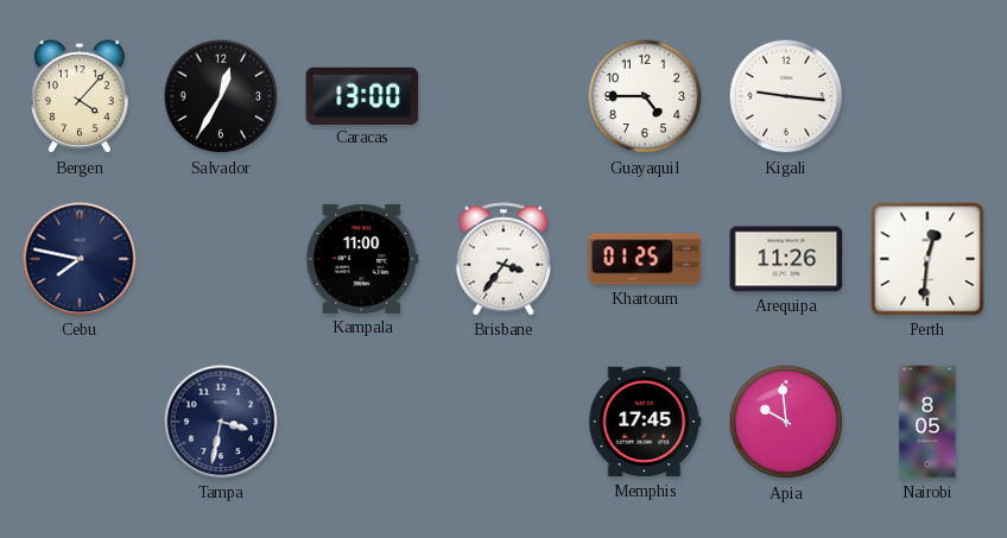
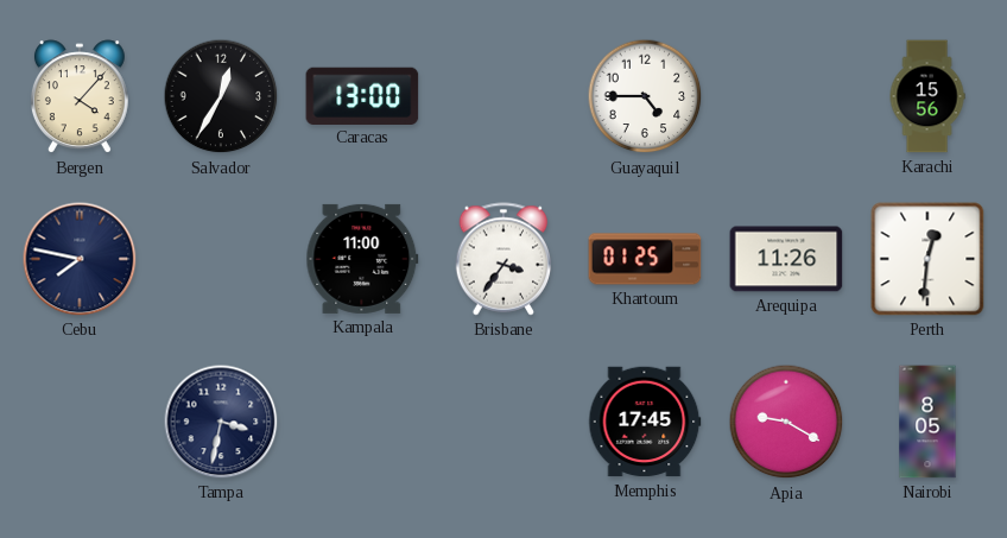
Kigali: 9:16 -> none
Karachi: none -> 15:56
Apia: 9:59 -> 9:20
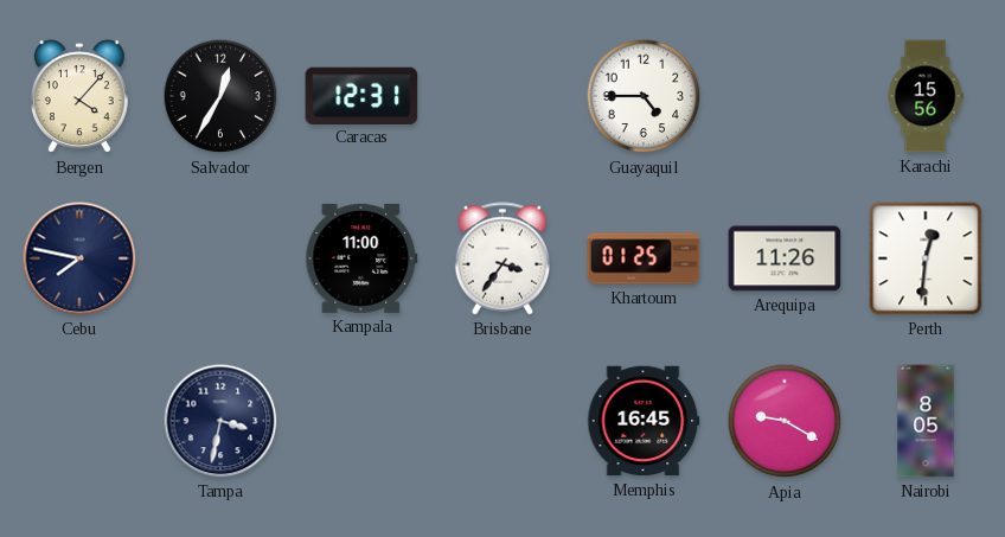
Caracas: 13:00 -> 12:31
Memphis: 17:45 -> 16:45
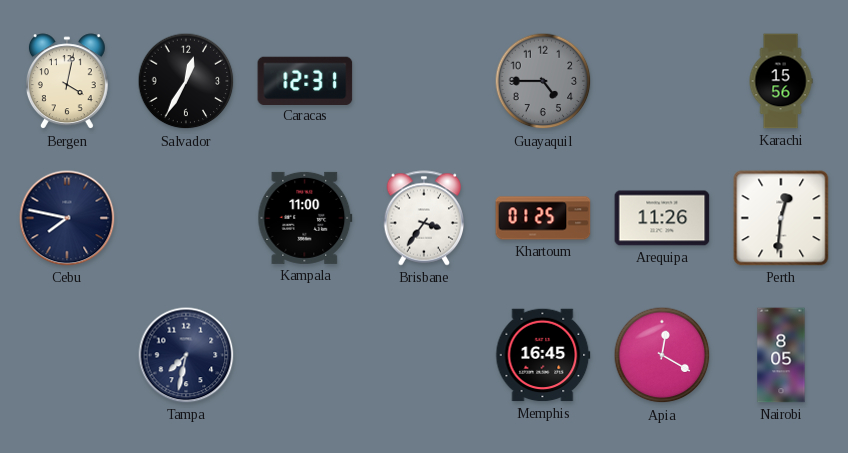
Bergen: 4:07 -> 4:02
Guayaquil dial: white -> grey
Tampa: 3:32 -> 7:32
Apia: 9:20 -> 12:20
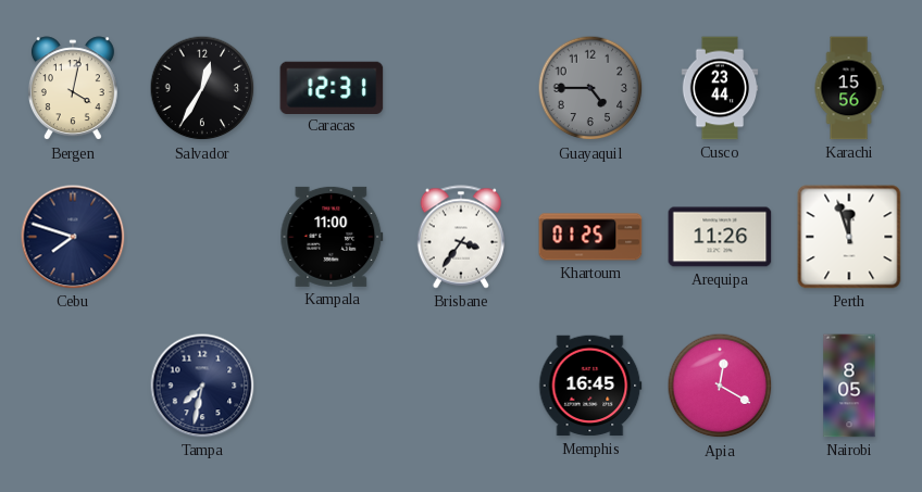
Cusco: none -> 23:44
Cebu: 7:47 -> 7:48
Perth: 12:31 -> 11:57
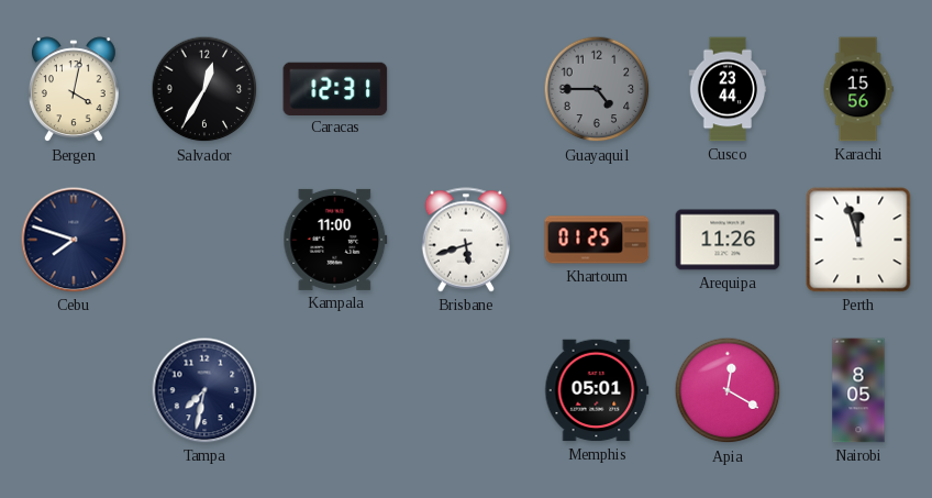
Brisbane: 3:36 -> 5:42
Memphis: 16:45 -> 05:01
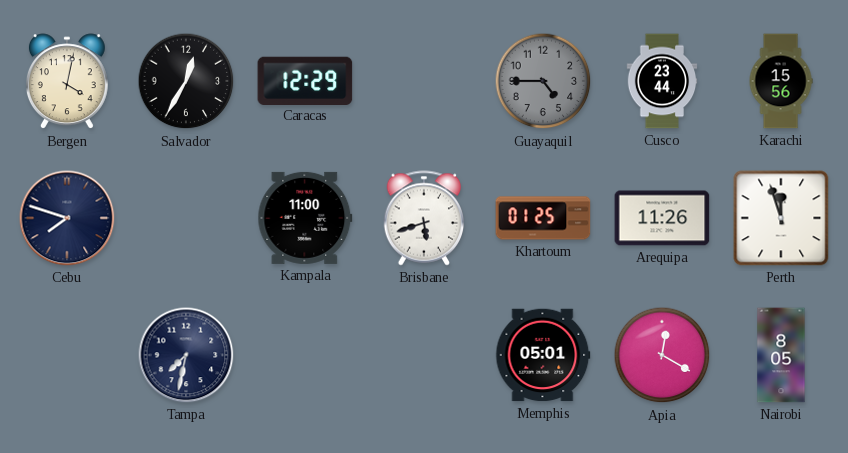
Caracas: 12:31 -> 12:29
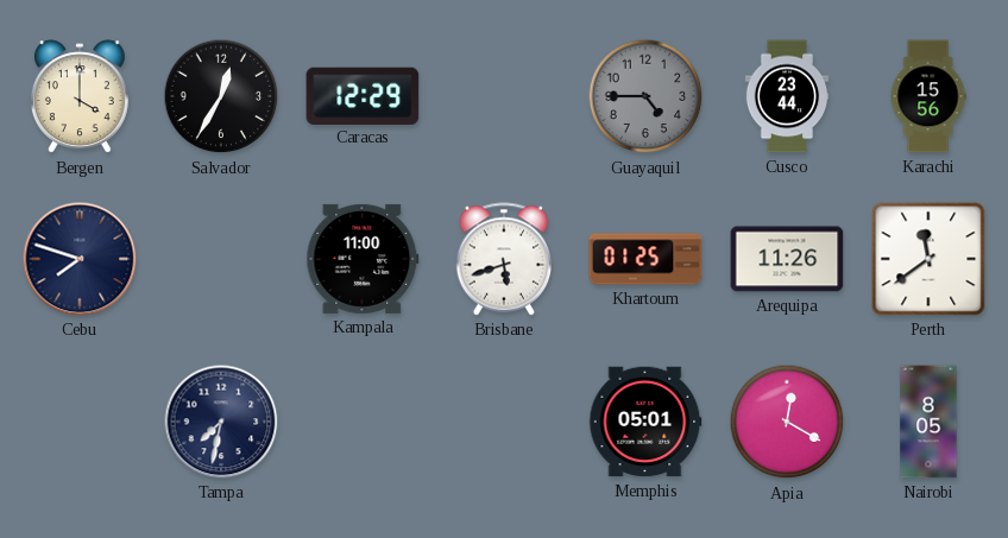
Bergen: 4:02 -> 4:00
Perth: 11:57 -> 11:39
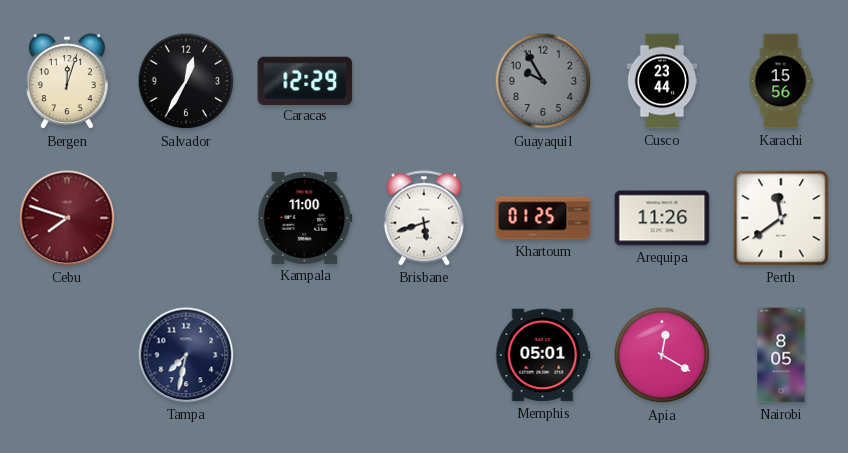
Bergen: 4:00 -> 12:03
Guayaquil: 4:45 -> 9:55
Cebu dial: navy -> burgundy
